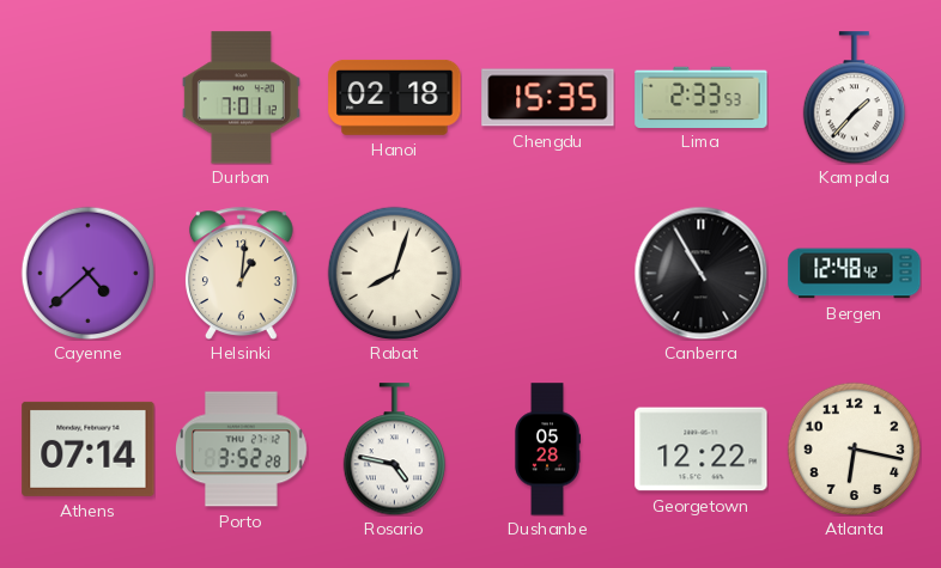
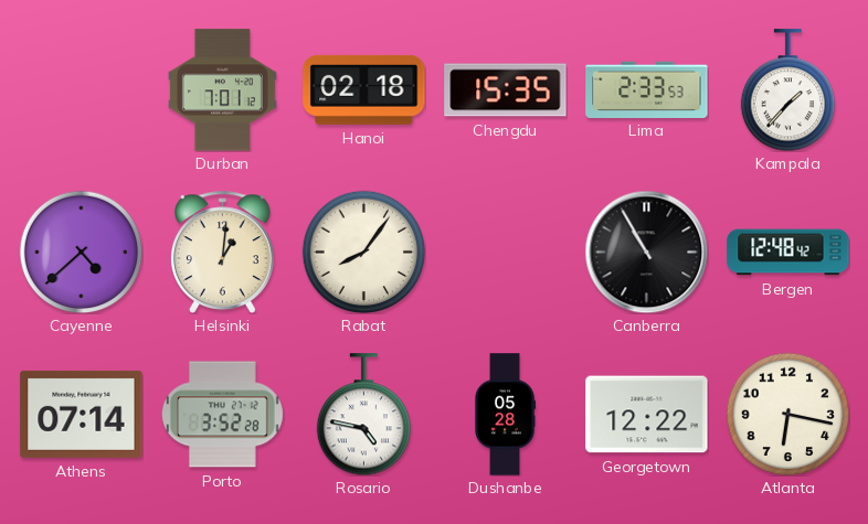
Rabat: 8:03 -> 8:06
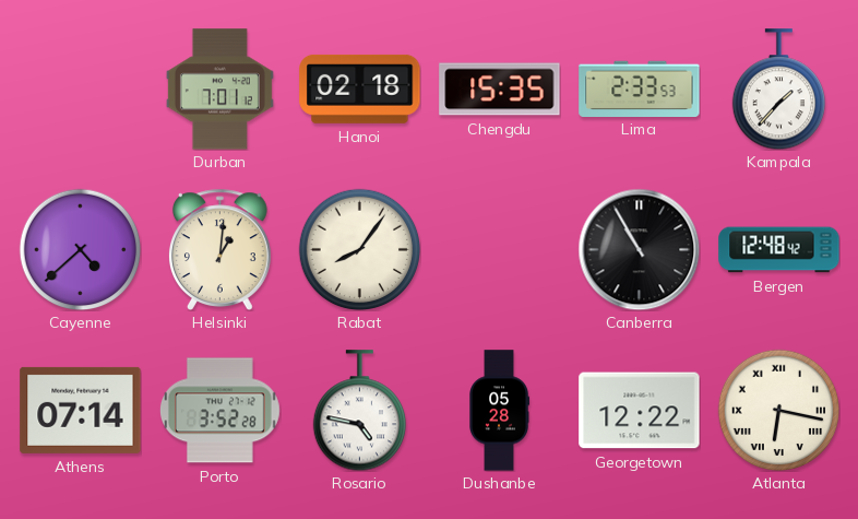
Atlanta numerals: Arabic -> Roman
